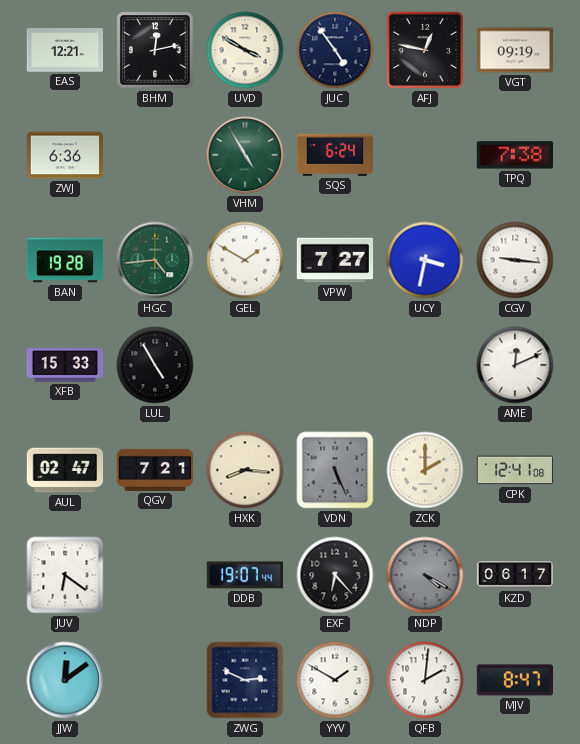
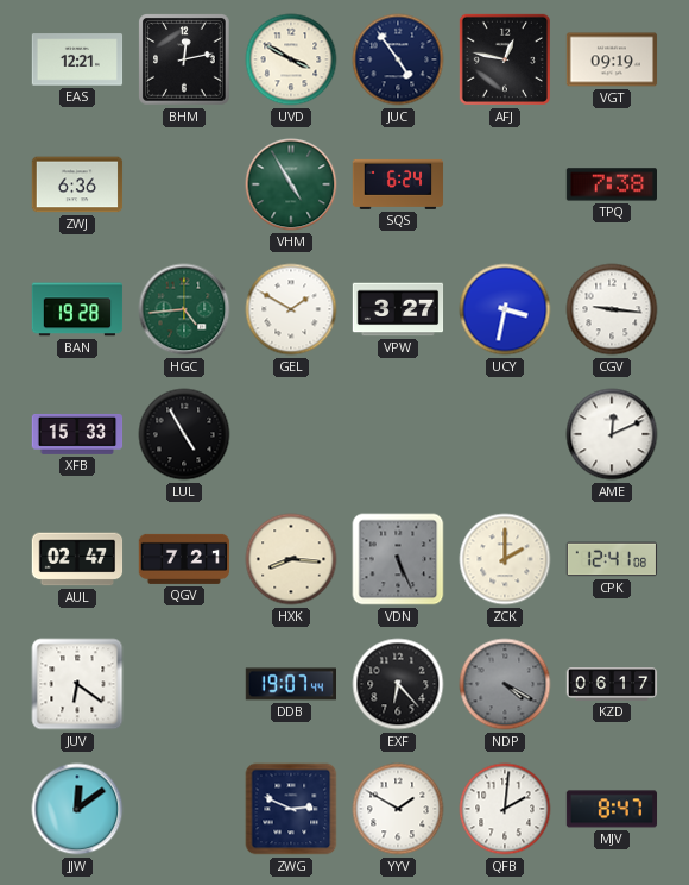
VPW: 7:27 -> 3:27
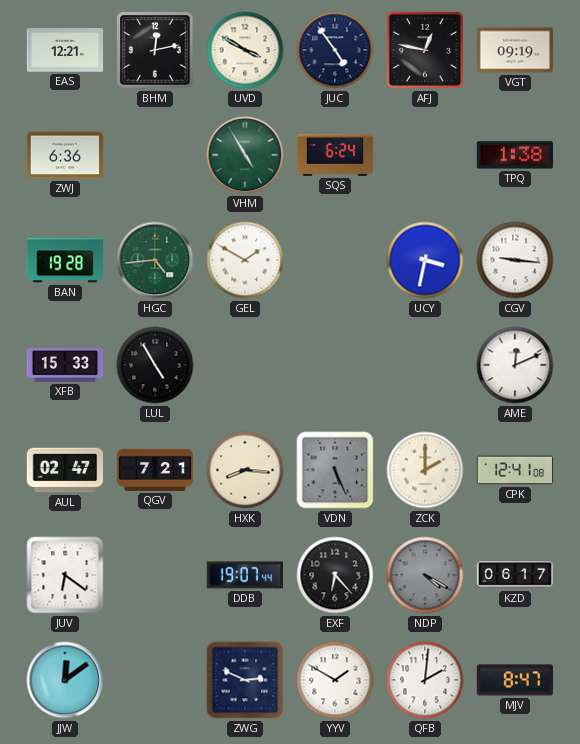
TPQ: 7:38 -> 1:38
VPW: 3:27 -> none
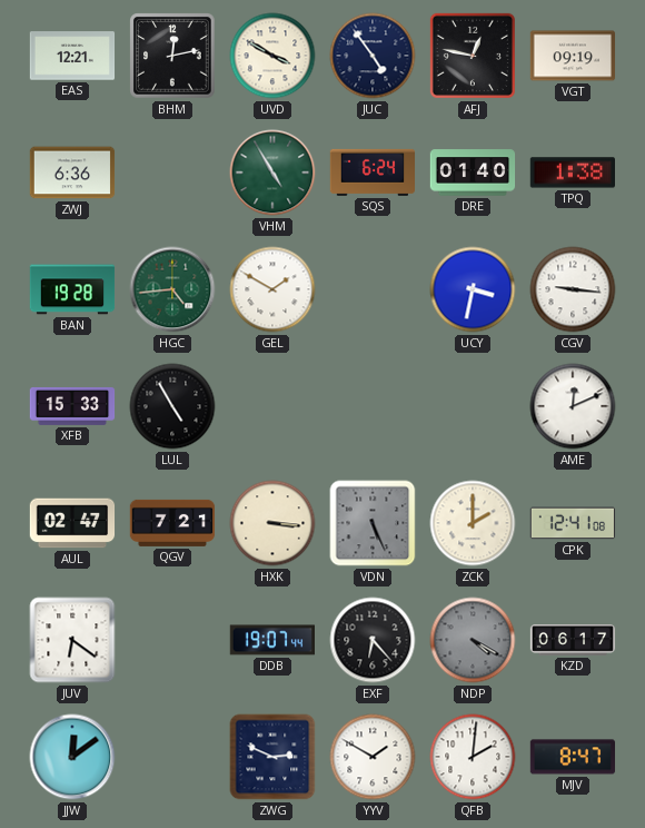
DRE: none -> 01:40
HXK: 8:16 -> 3:16
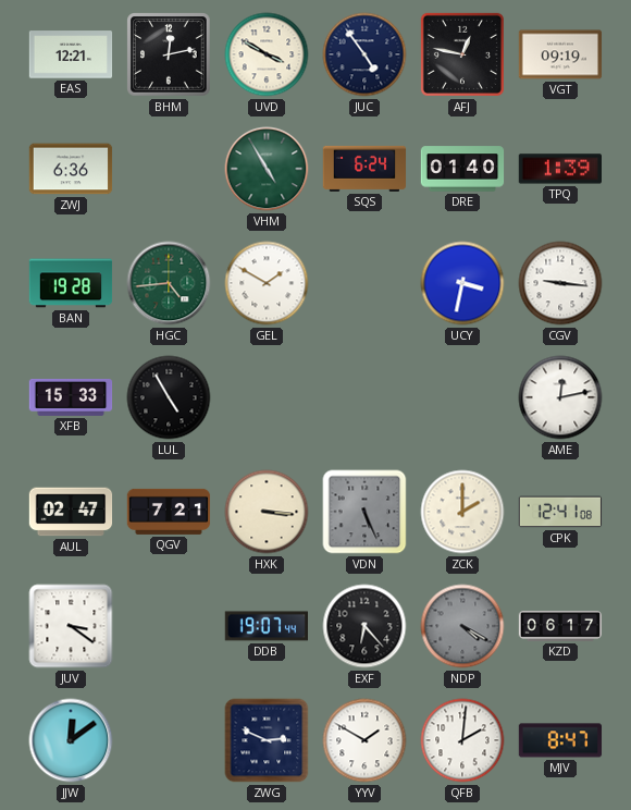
TPQ: 1:38 -> 1:39
AME: 12:11 -> 12:13
JUV: 6:21 -> 3:21
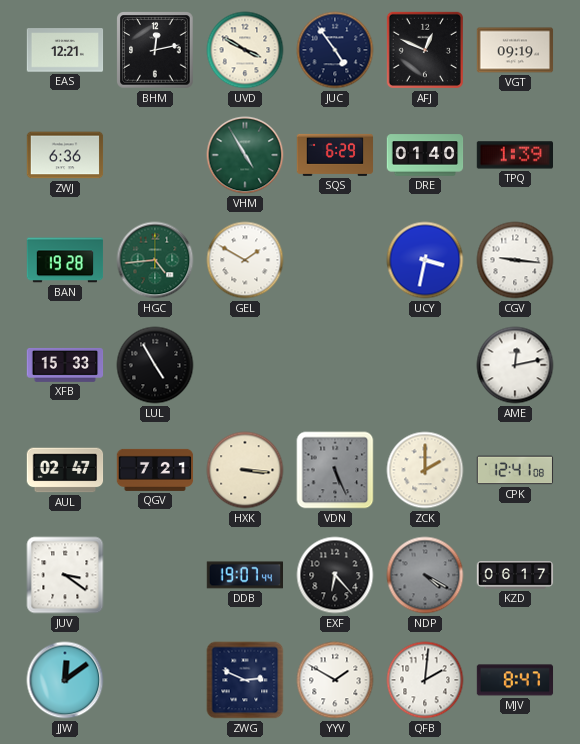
AFJ: 12:47 -> 12:49
SQS: 6:24 -> 6:29
